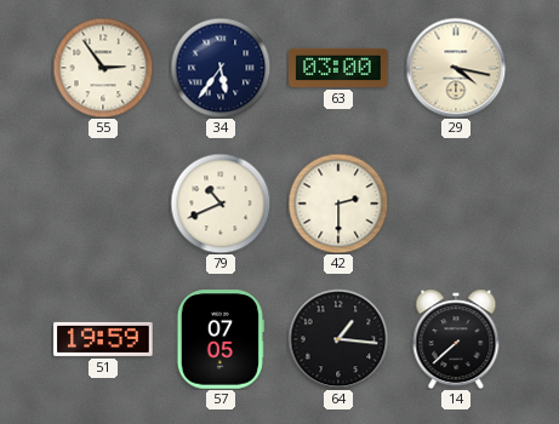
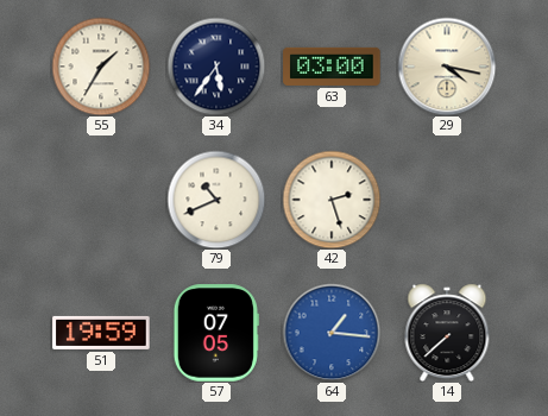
55: 2:54 -> 1:35
42: 2:30 -> 2:27
64 dial: black -> blue
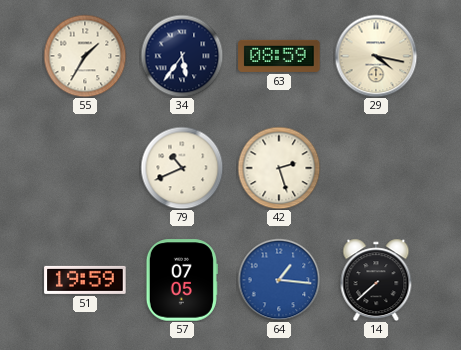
63: 03:00 -> 08:59
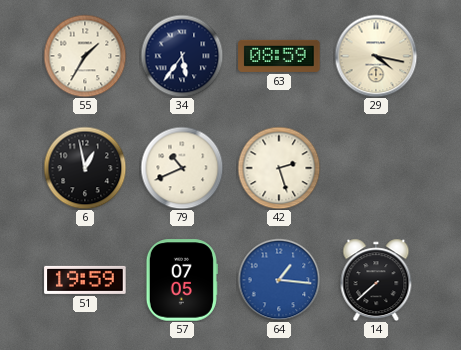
6: none -> 12:58
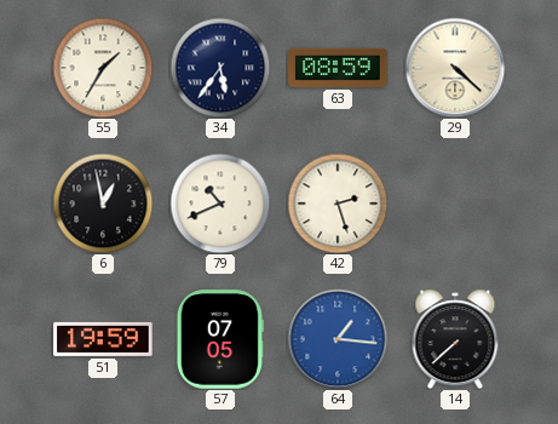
29: 4:17 -> 4:22
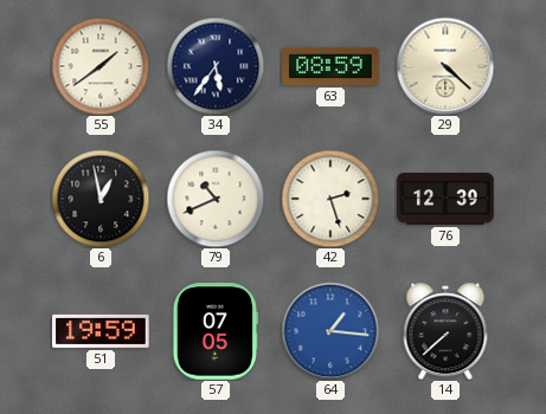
55: 1:35 -> 1:39
76: none -> 12:39
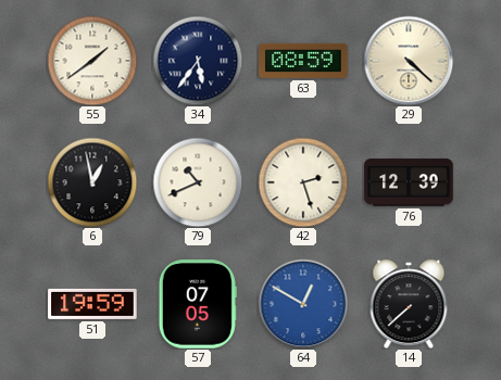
64: 1:16 -> 12:50
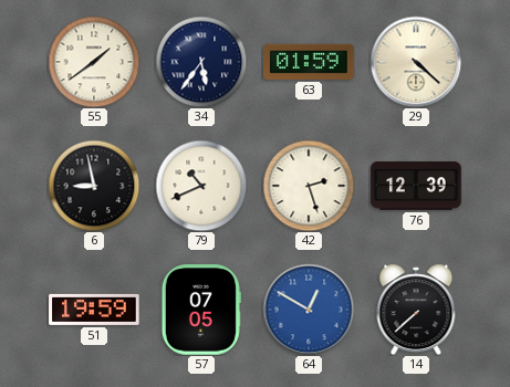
63: 08:59 -> 01:59
6: 12:58 -> 8:58
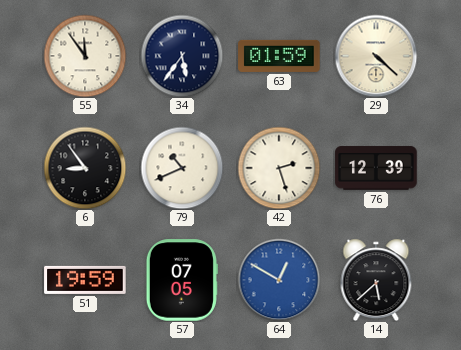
55: 1:39 -> 11:54
6: 8:58 -> 8:54
14: 7:38 -> 5:38
